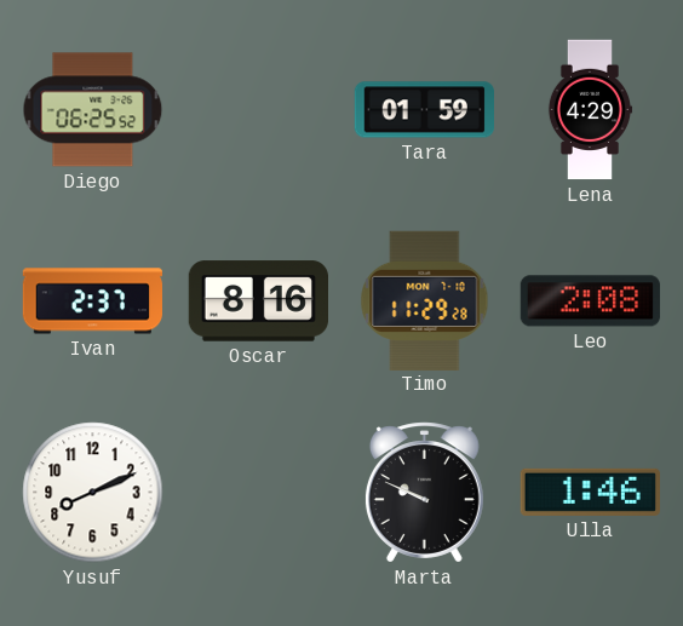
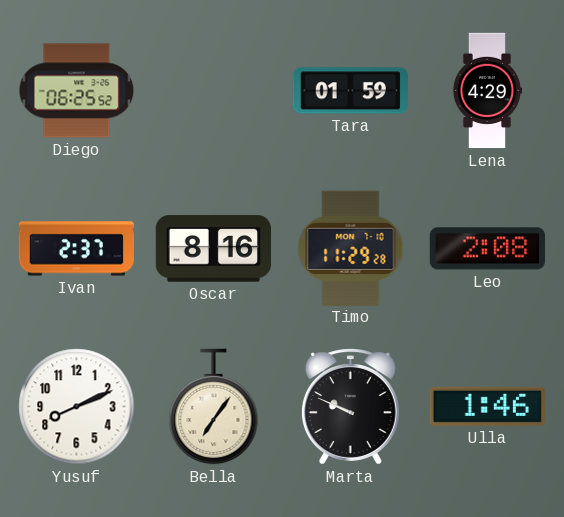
Bella: none -> 7:06
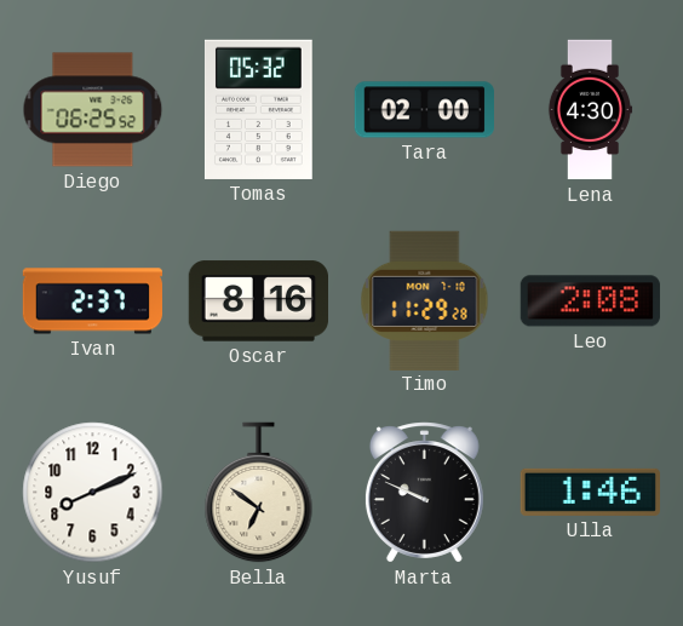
Tomas: none -> 05:32
Tara: 01:59 -> 02:00
Lena: 4:29 -> 4:30
Bella: 7:06 -> 6:51
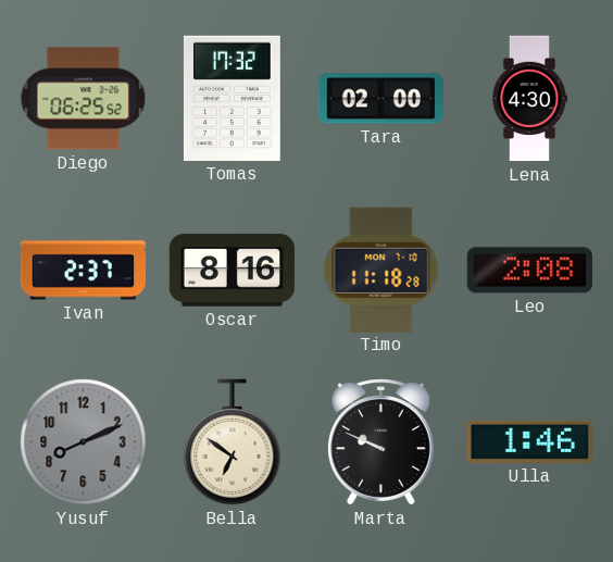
Tomas: 05:32 -> 17:32
Timo: 11:29 -> 11:18
Yusuf dial: white -> grey
